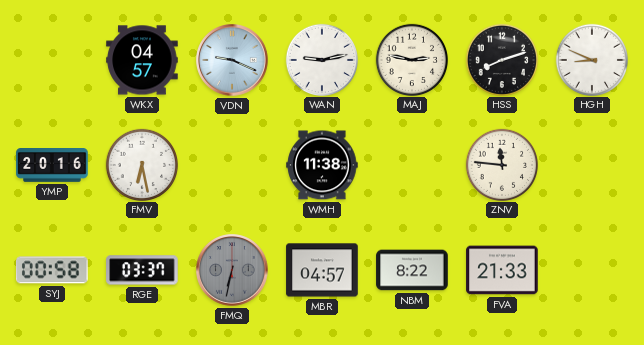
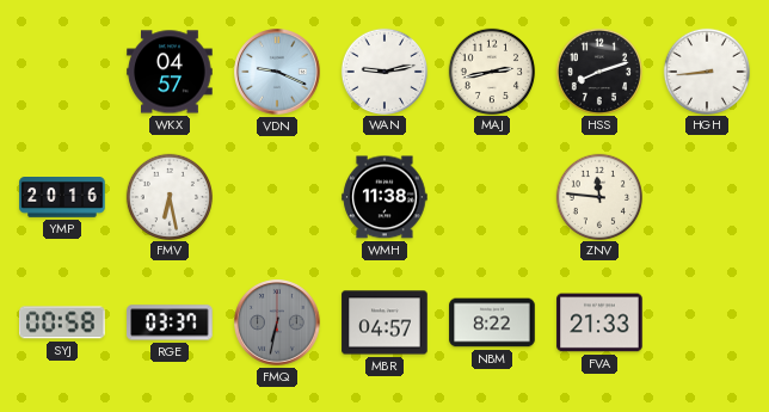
MAJ: 2:47 -> 2:43
HGH: 8:49 -> 8:44
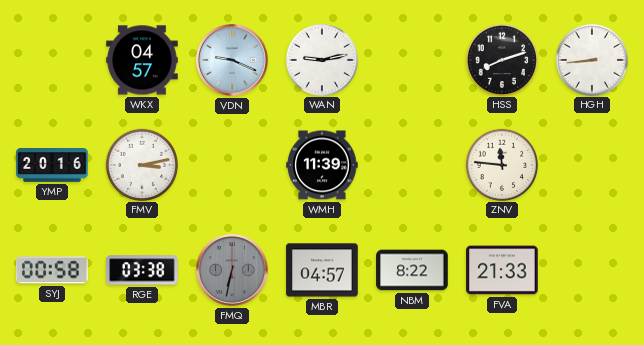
MAJ: 2:43 -> none
FMV: 6:28 -> 3:13
WMH: 11:38 -> 11:39
RGE: 03:37 -> 03:38
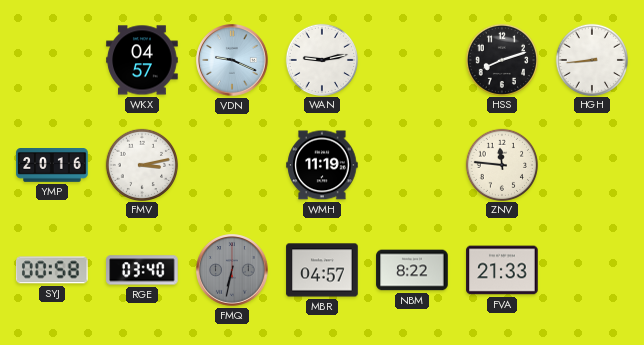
WMH: 11:39 -> 11:19
RGE: 03:38 -> 03:40
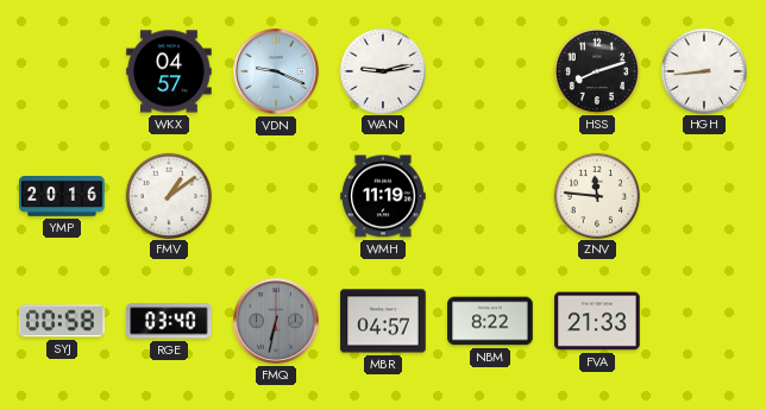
FMV: 3:13 -> 1:09
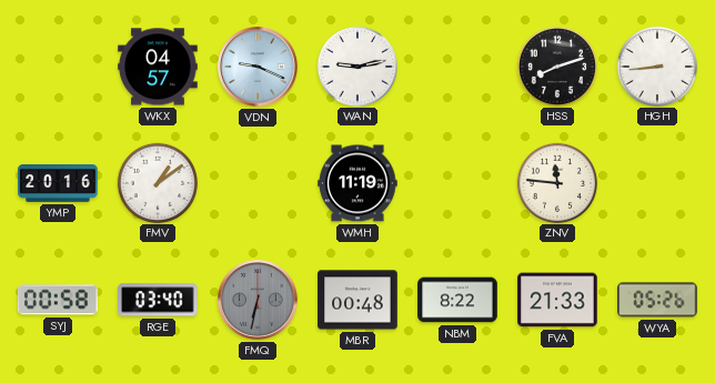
MBR: 04:57 -> 00:48
WYA: none -> 05:26
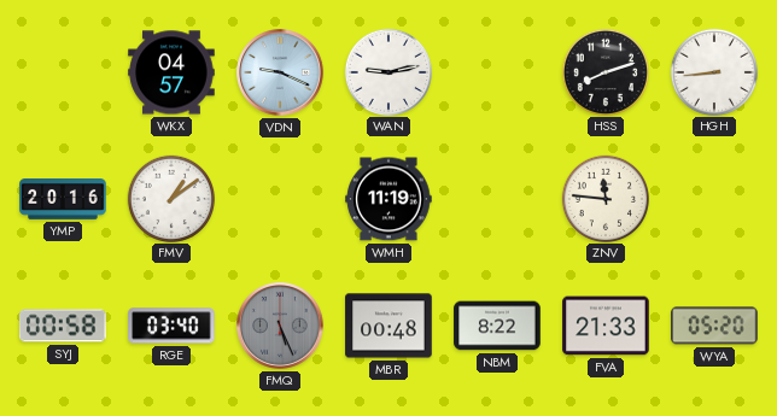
FMQ: 6:32 -> 5:26
WYA: 05:26 -> 05:20
